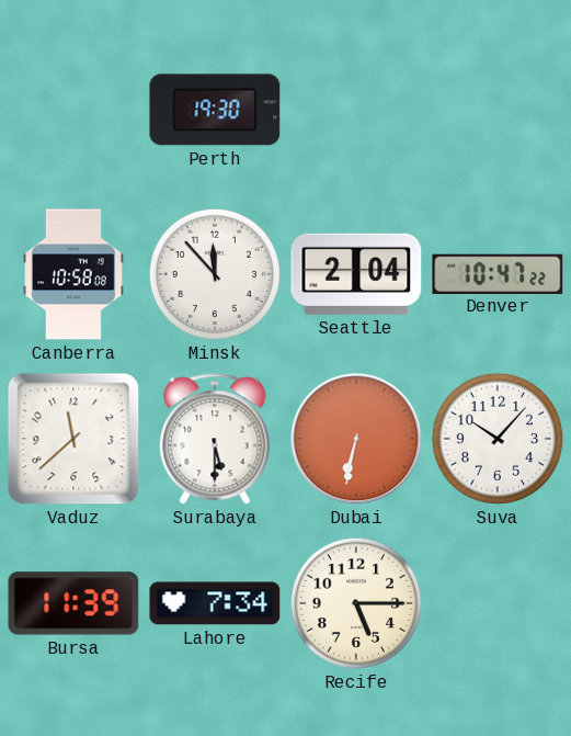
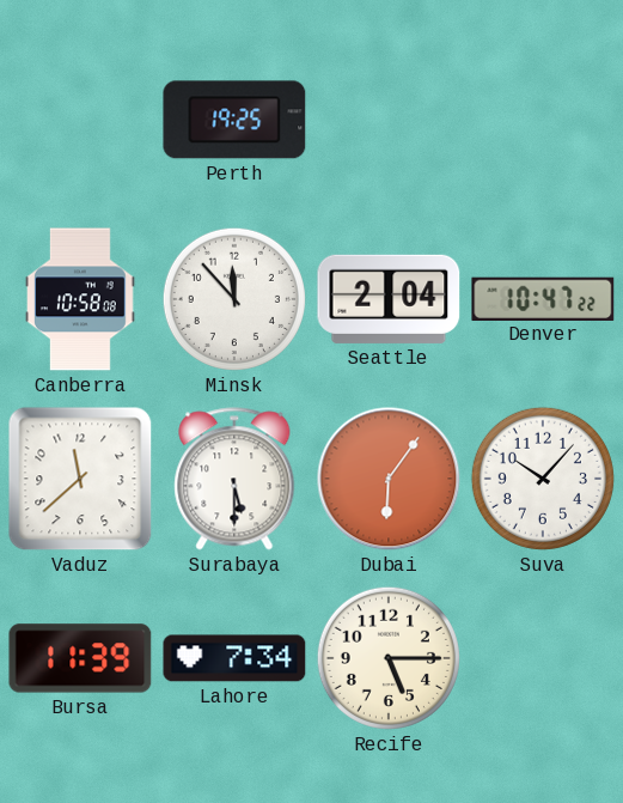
Perth: 19:30 -> 19:25
Dubai: 6:32 -> 6:06
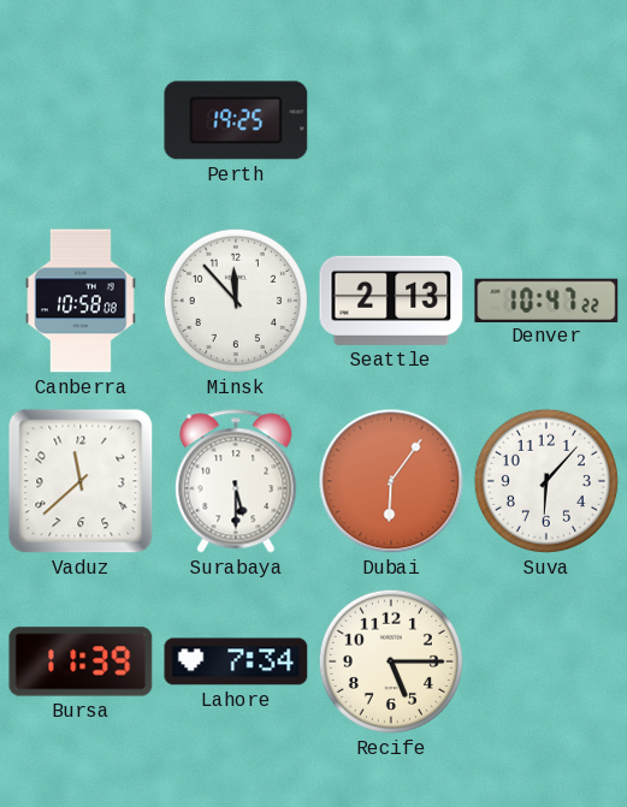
Seattle: 2:04 -> 2:13
Suva: 10:07 -> 6:07
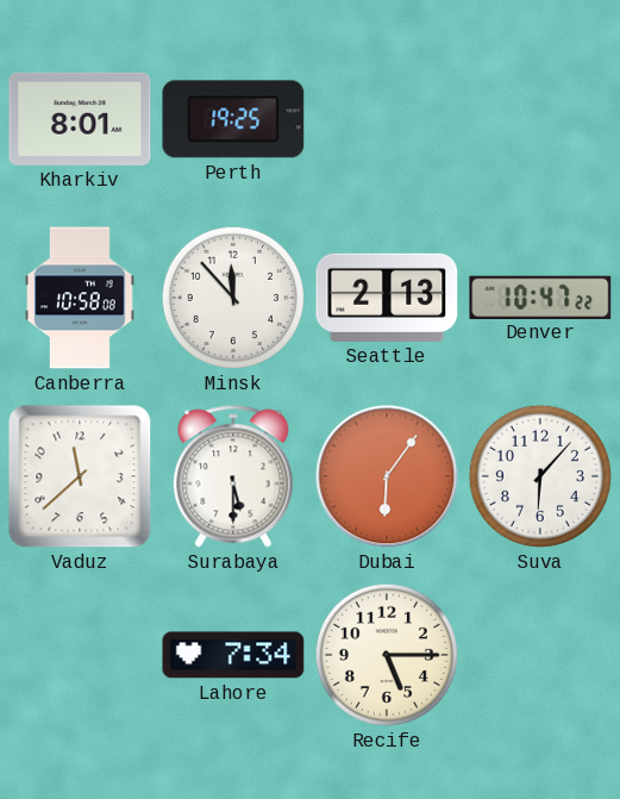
Kharkiv: none -> 8:01
Bursa: 11:39 -> none
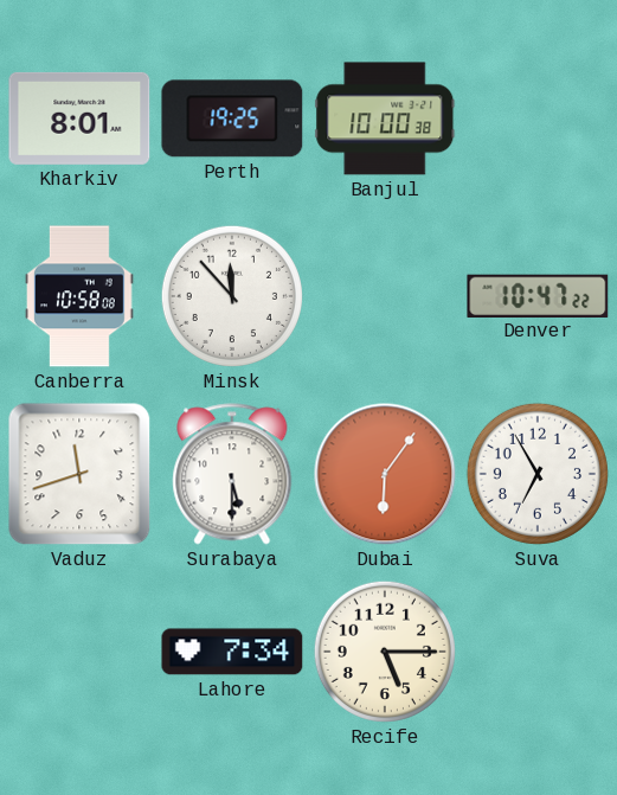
Banjul: none -> 10:00
Seattle: 2:13 -> none
Vaduz: 11:38 -> 11:42
Suva: 6:07 -> 6:55
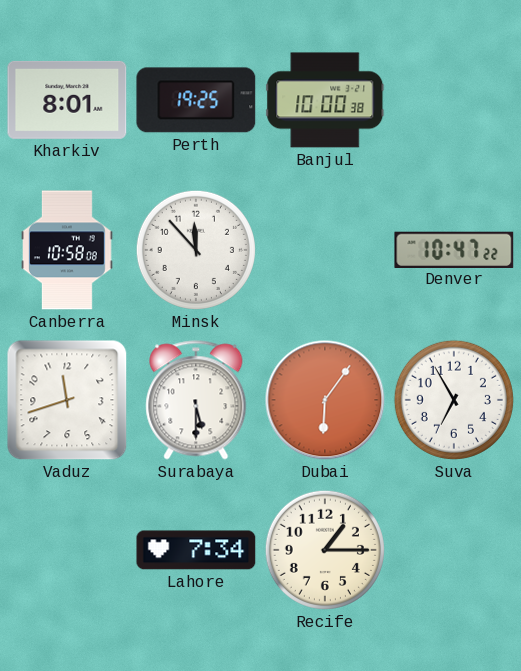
Recife: 5:15 -> 1:15
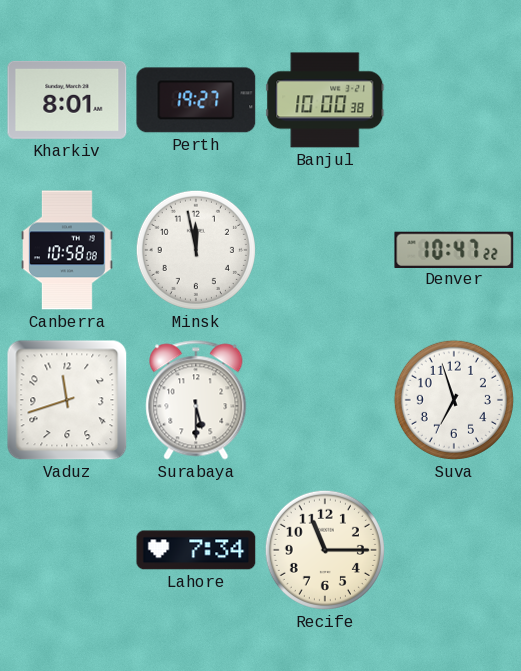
Perth: 19:25 -> 19:27
Minsk: 11:53 -> 11:58
Dubai: 6:06 -> none
Suva: 6:55 -> 6:57
Recife: 1:15 -> 11:15
